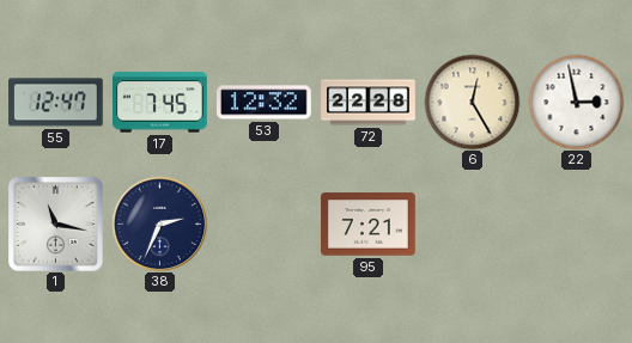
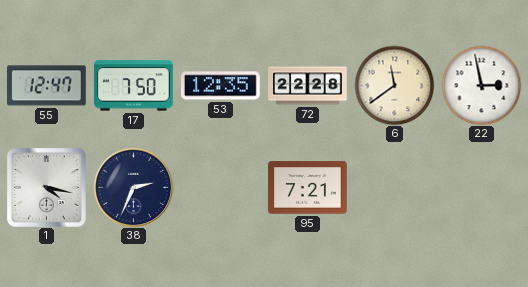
17: 7:45 -> 7:50
53: 12:32 -> 12:35
6: 12:25 -> 11:39
1: 11:17 -> 4:17
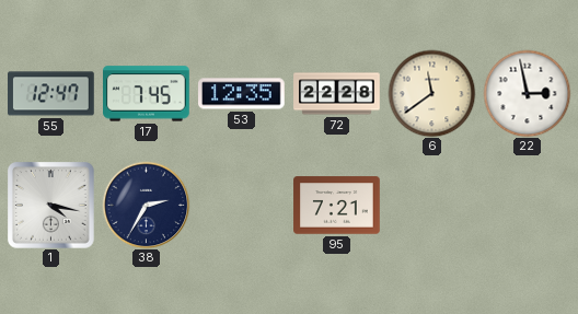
17: 7:50 -> 7:45
38: 2:34 -> 2:35
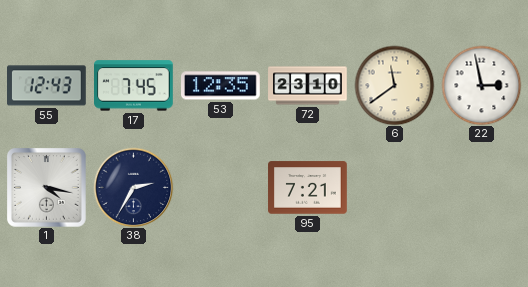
55: 12:47 -> 12:43
72: 22:28 -> 23:10
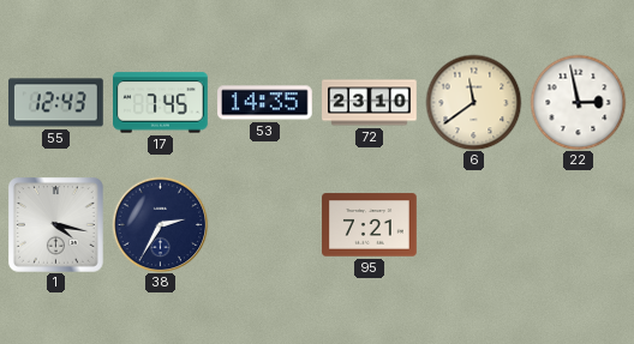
53: 12:35 -> 14:35
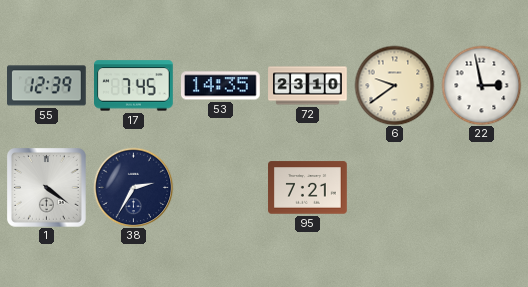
55: 12:43 -> 12:39
6: 11:39 -> 9:39
1: 4:17 -> 4:21
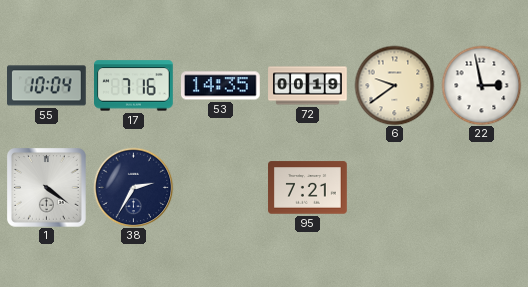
55: 12:39 -> 10:04
17: 7:45 -> 7:16
72: 23:10 -> 00:19
